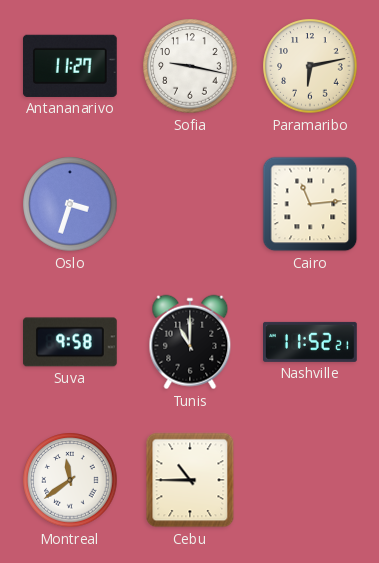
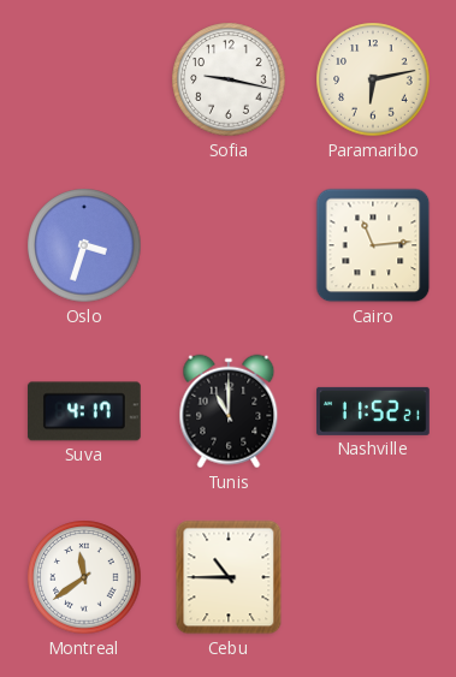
Antananarivo: 11:27 -> none
Suva: 9:58 -> 4:17
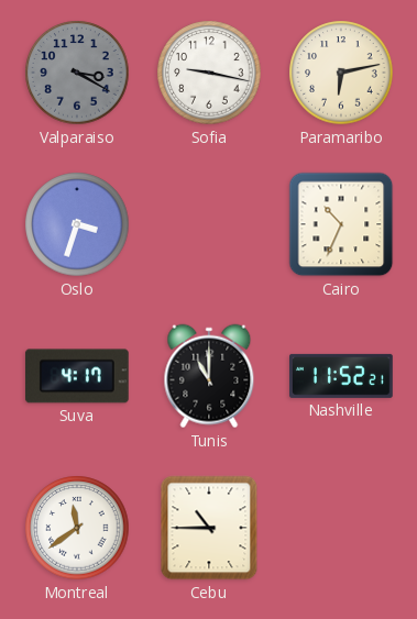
Valparaiso: none -> 3:20
Cairo: 11:14 -> 10:34
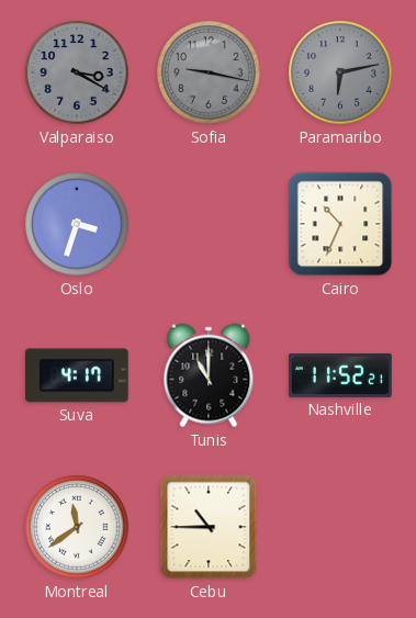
Sofia dial: white -> grey
Paramaribo dial: cream -> grey
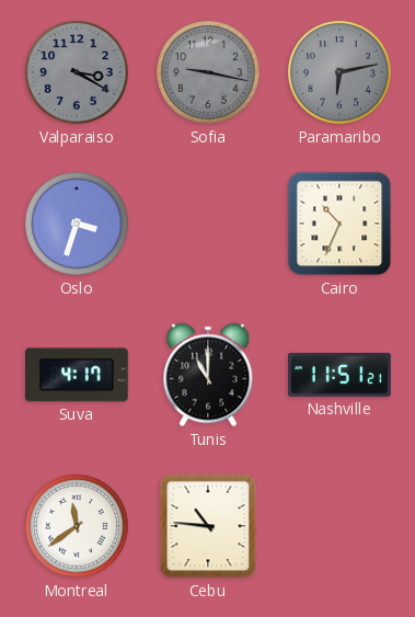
Nashville: 11:52 -> 11:51
Cebu: 10:45 -> 10:46
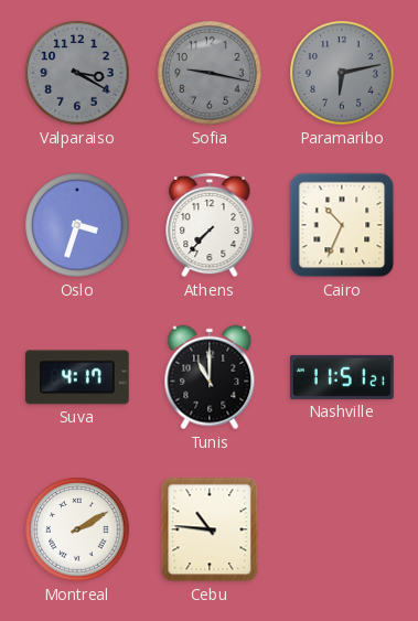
Athens: none -> 7:37
Montreal: 11:39 -> 2:10
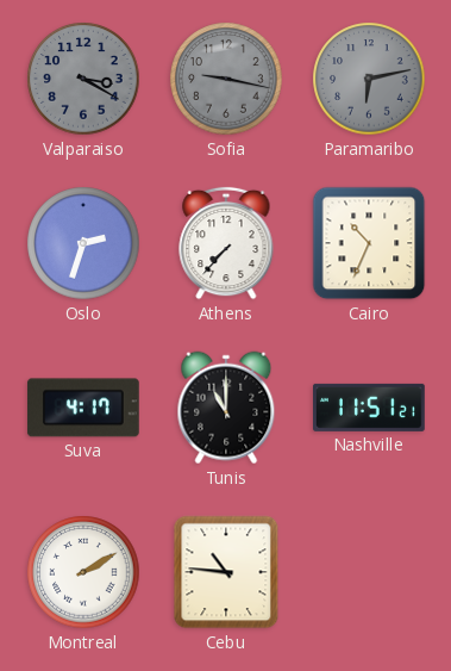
Oslo: 3:33 -> 2:33
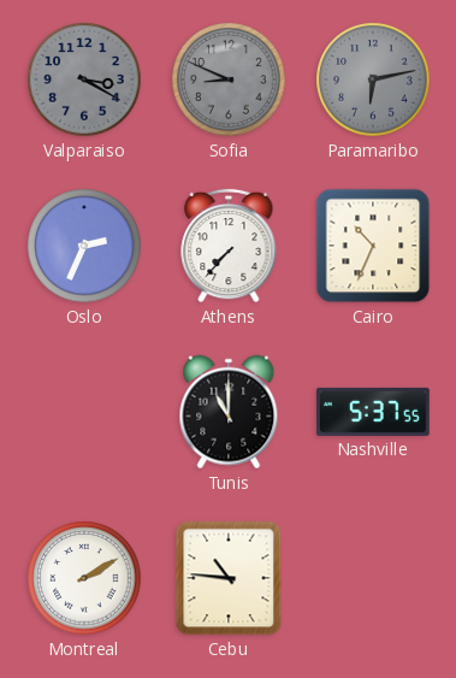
Sofia: 9:17 -> 8:49
Oslo: 2:33 -> 2:34
Suva: 4:17 -> none
Nashville: 11:51 -> 5:37
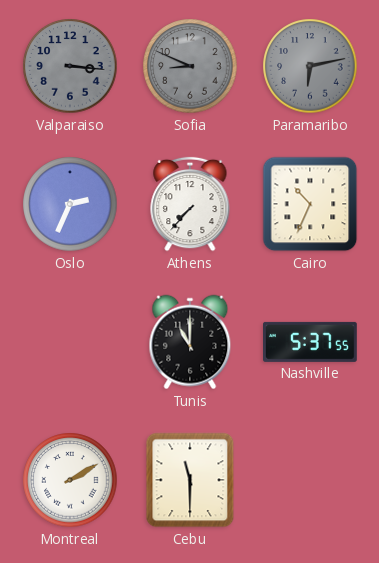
Valparaiso: 3:20 -> 3:16
Cebu: 10:46 -> 11:30
